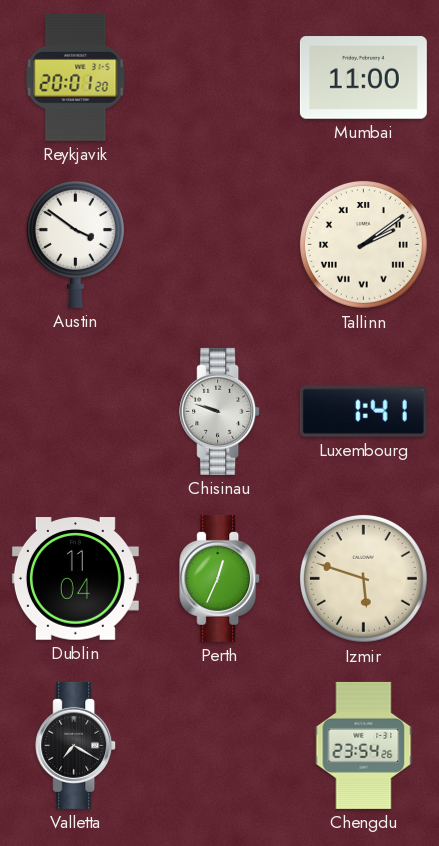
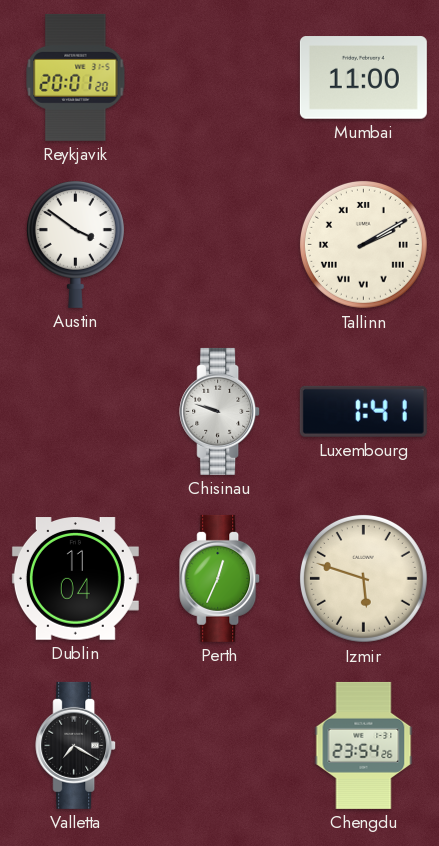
Tallinn: 2:09 -> 2:10
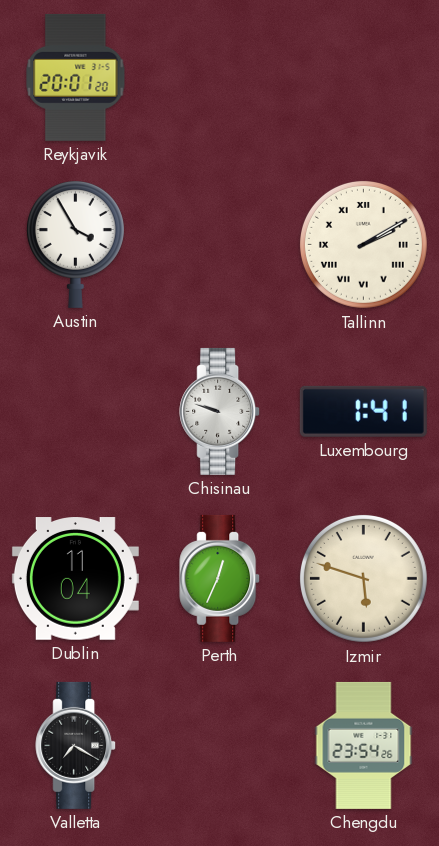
Mumbai: 11:00 -> none
Austin: 3:51 -> 3:55
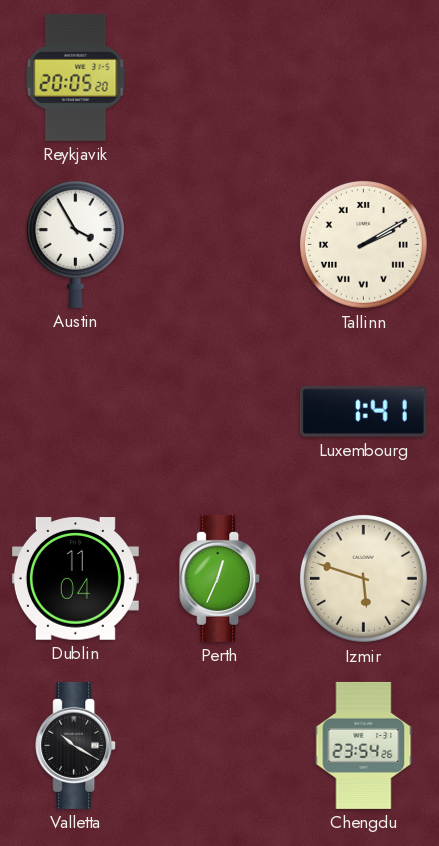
Reykjavik: 20:01 -> 20:05
Chisinau: 9:48 -> none
Valletta: 7:20 -> 10:20
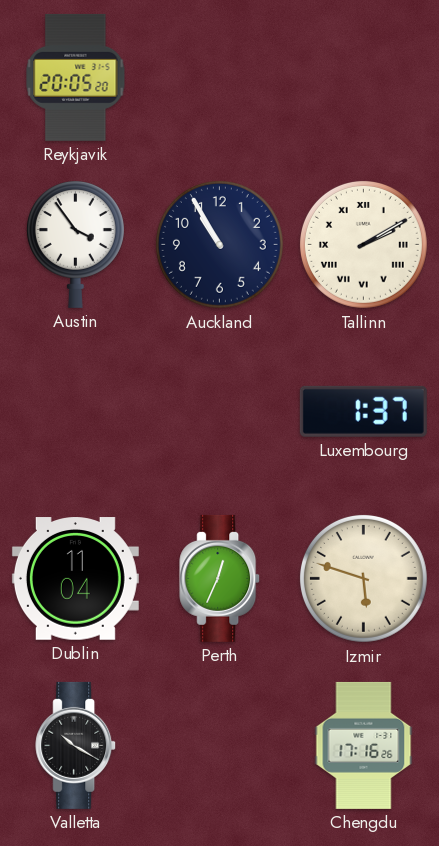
Austin: 3:55 -> 3:54
Auckland: none -> 10:55
Luxembourg: 1:41 -> 1:37
Chengdu: 23:54 -> 17:16
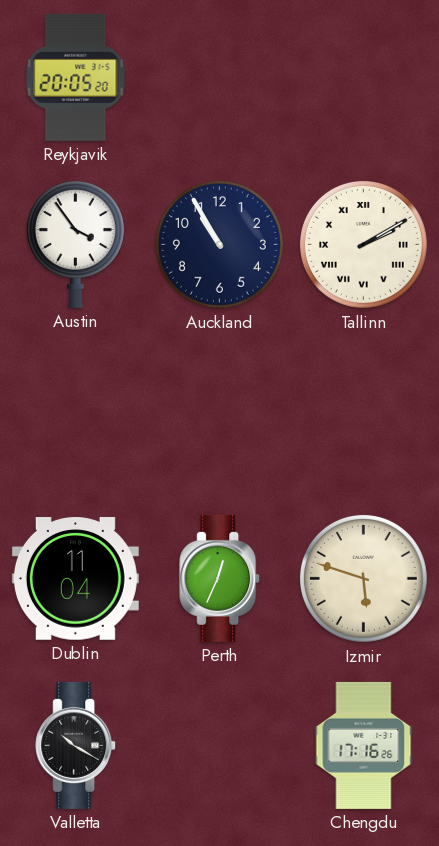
Luxembourg: 1:37 -> none
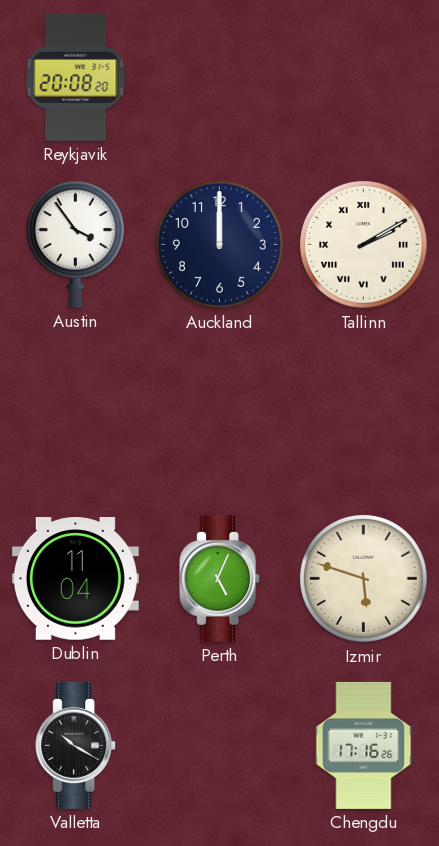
Reykjavik: 20:05 -> 20:08
Auckland: 10:55 -> 12:00
Perth: 12:34 -> 5:04
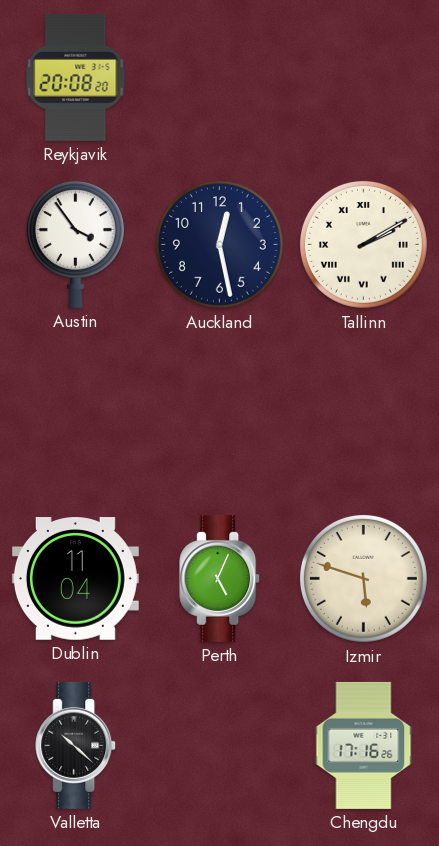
Auckland: 12:00 -> 12:28
Valletta: 10:20 -> 10:22
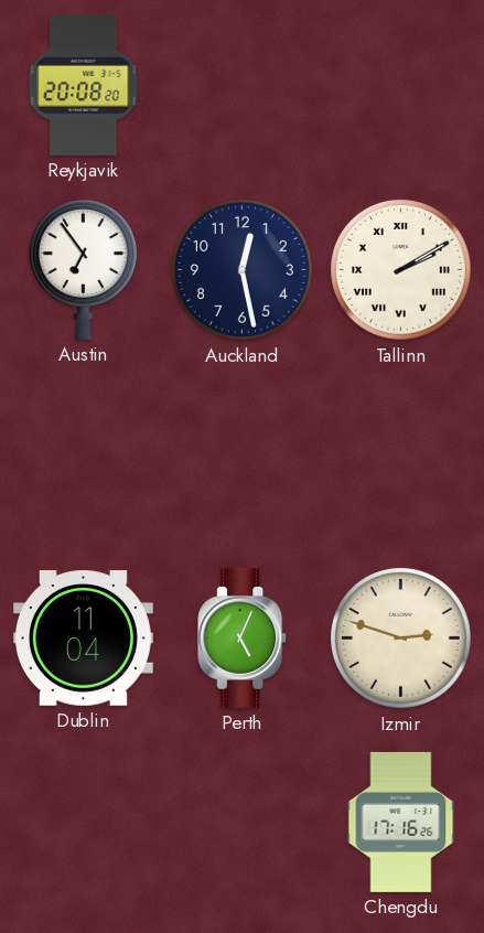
Austin: 3:54 -> 6:54
Izmir: 5:48 -> 2:48
Valletta: 10:22 -> none
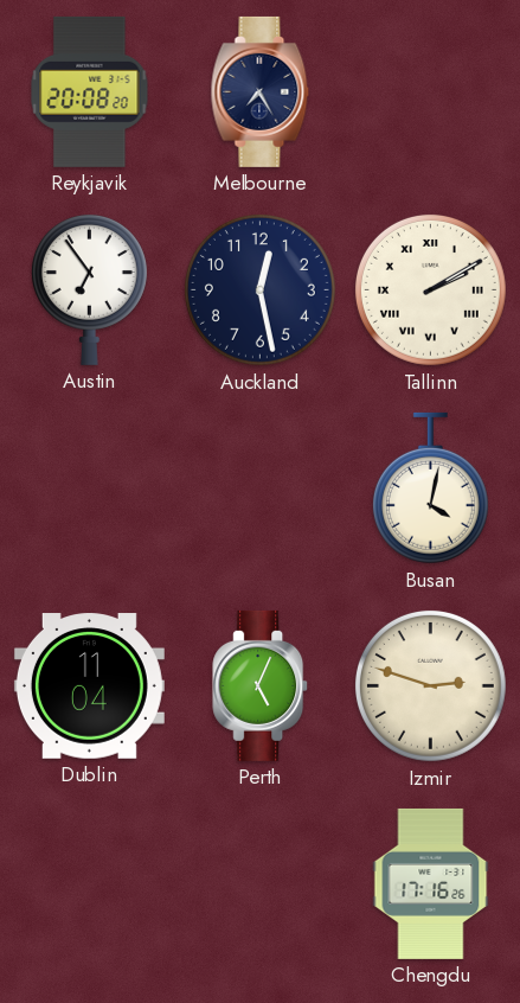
Melbourne: none -> 7:25
Busan: none -> 4:02
